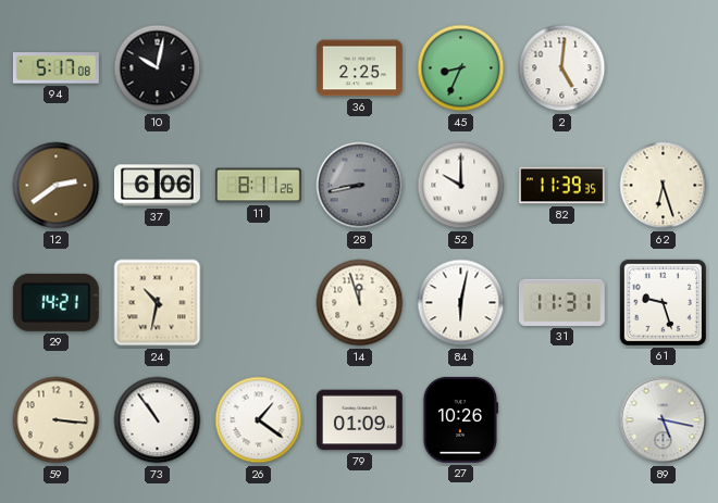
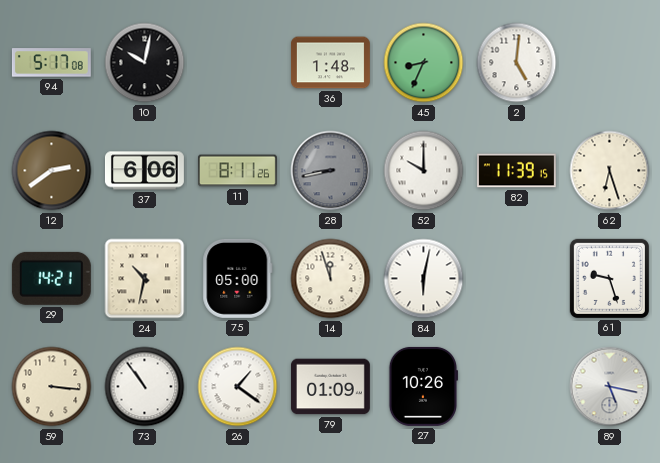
36: 2:25 -> 1:48
82: 11:39:35 -> 11:39:15
75: none -> 05:00
31: 11:31 -> none
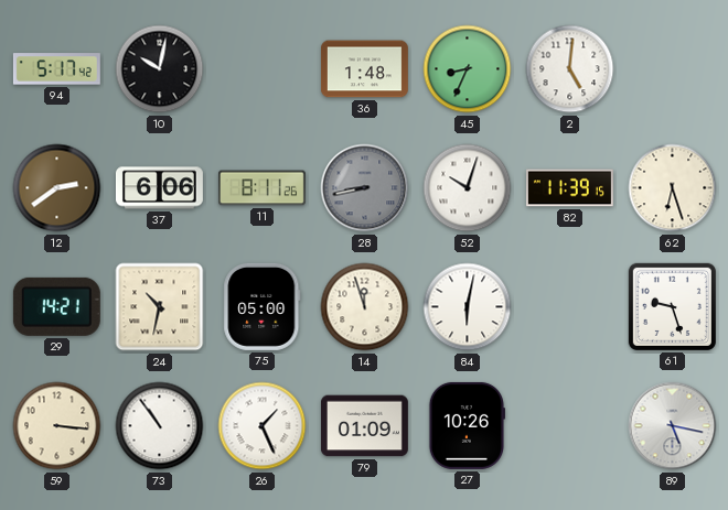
94: 5:17:08 -> 5:17:42
52: 10:00 -> 10:03
26: 1:21 -> 1:26
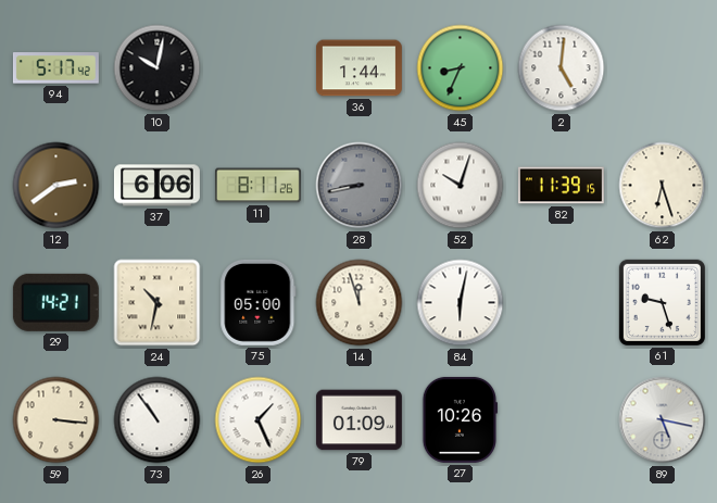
36: 1:48 -> 1:44
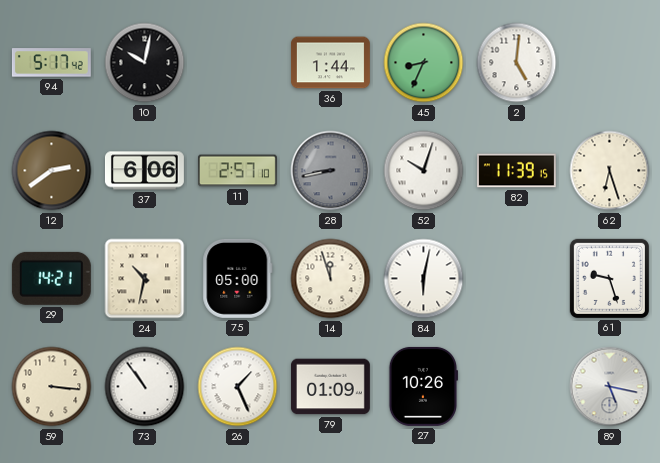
11: 8:11 -> 2:57
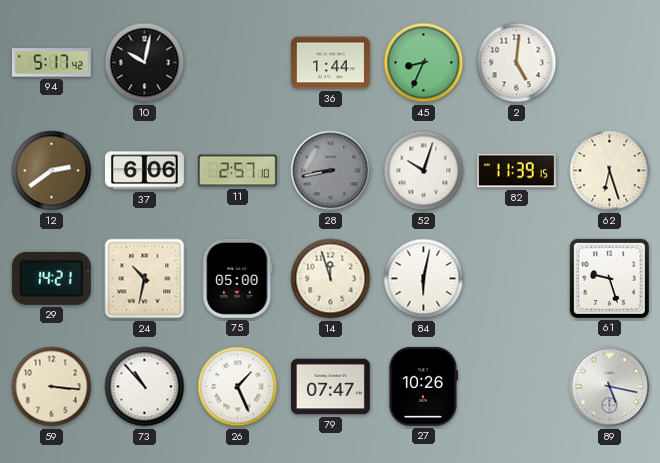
73: 10:54 -> 10:53
79: 01:09 -> 07:47
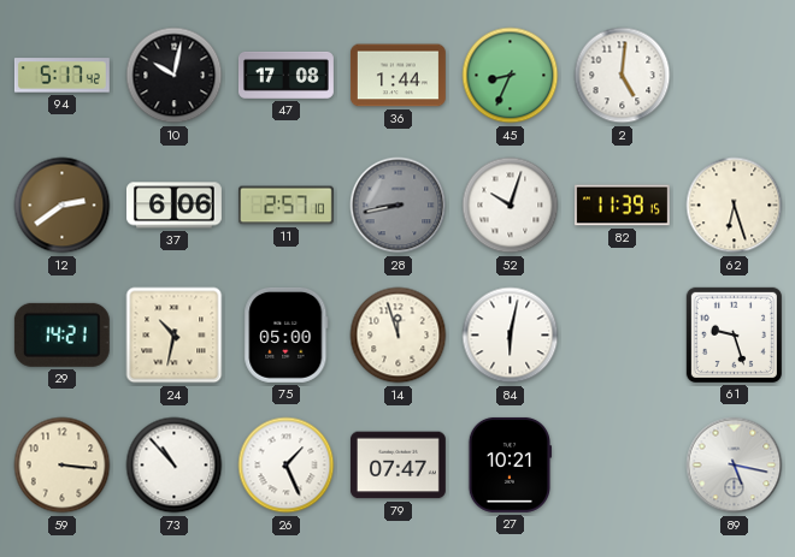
47: none -> 17:08
27: 10:26 -> 10:21
